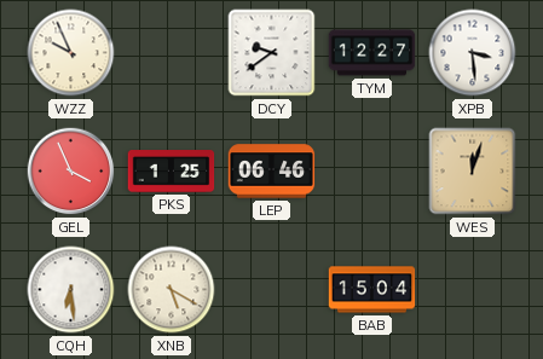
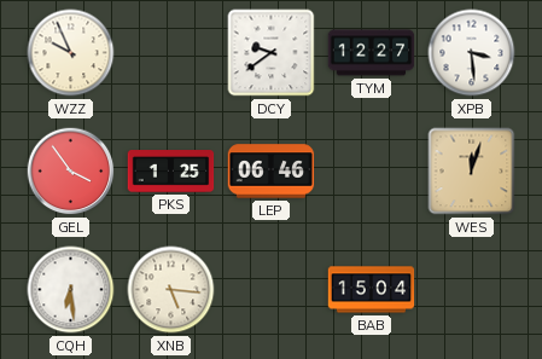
GEL: 3:56 -> 3:54
XNB: 5:20 -> 5:16
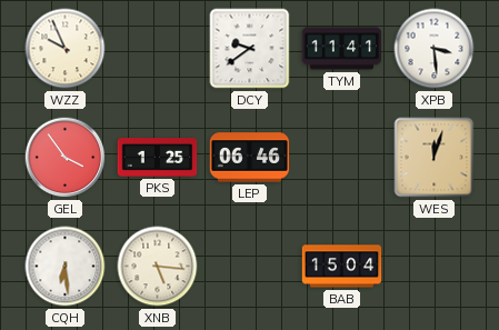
TYM: 12:27 -> 11:41
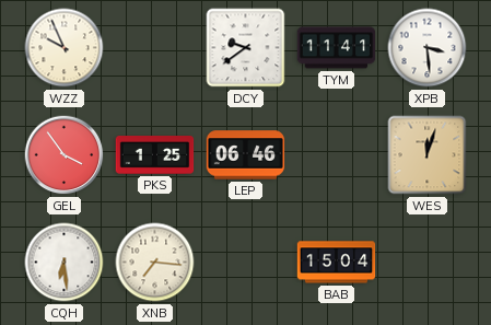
XNB: 5:16 -> 7:16
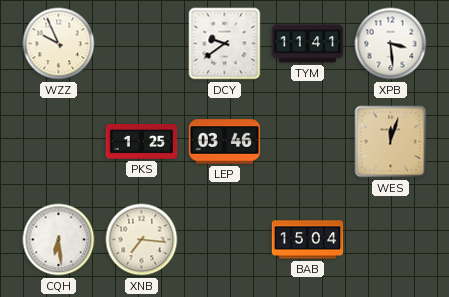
GEL: 3:54 -> none
LEP: 06:46 -> 03:46
